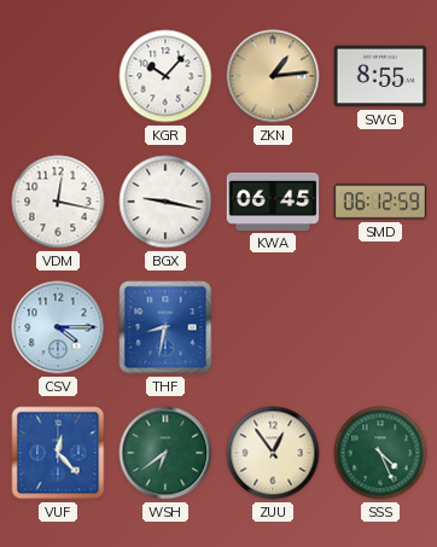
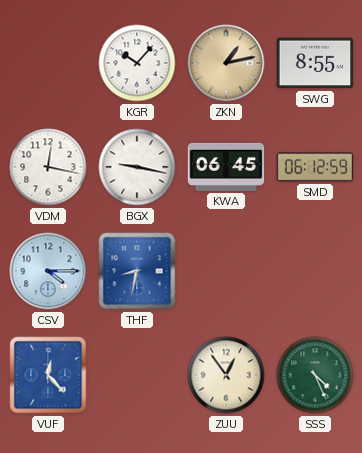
ZKN: 1:14 -> 1:13
WSH: 6:39 -> none
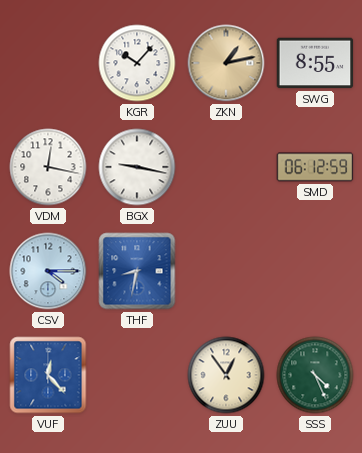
KWA: 06:45 -> none
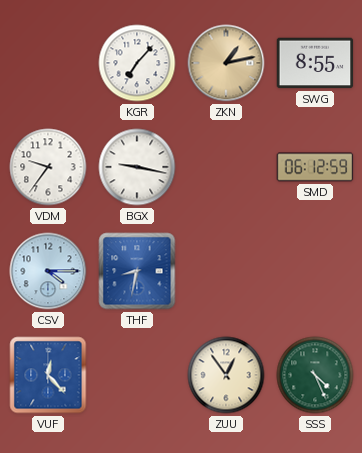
KGR: 10:07 -> 7:07
VDM: 12:17 -> 9:36
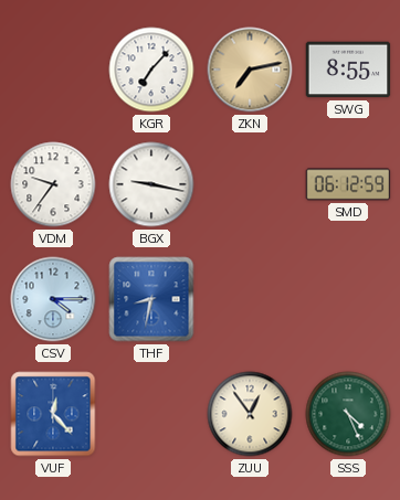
ZKN: 1:13 -> 7:13
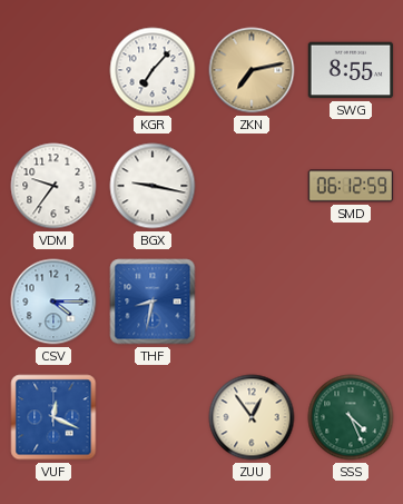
VUF: 12:23 -> 12:19
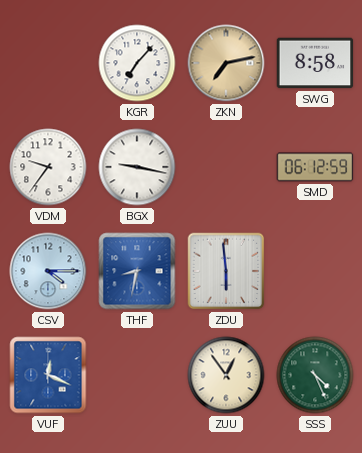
SWG: 8:55 -> 8:58
ZDU: none -> 5:59
